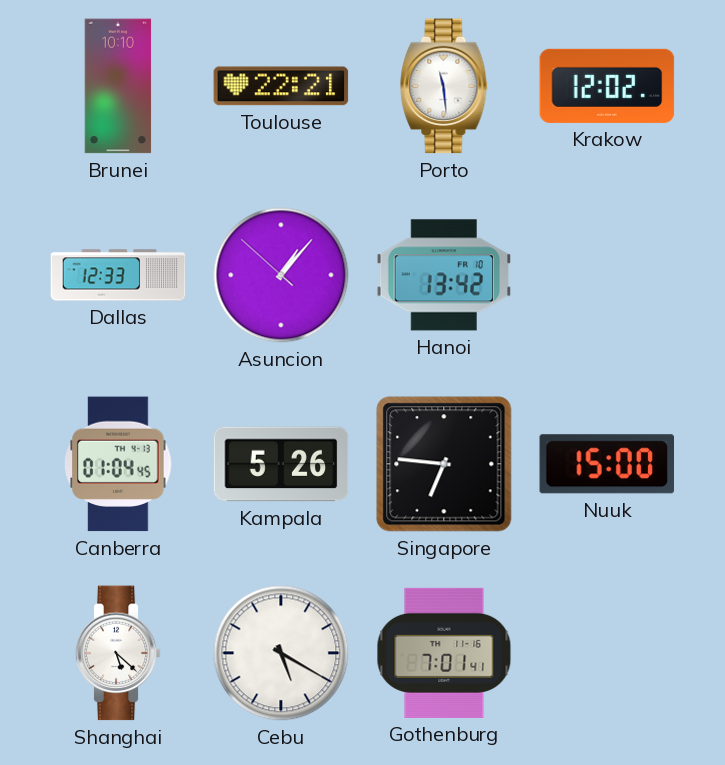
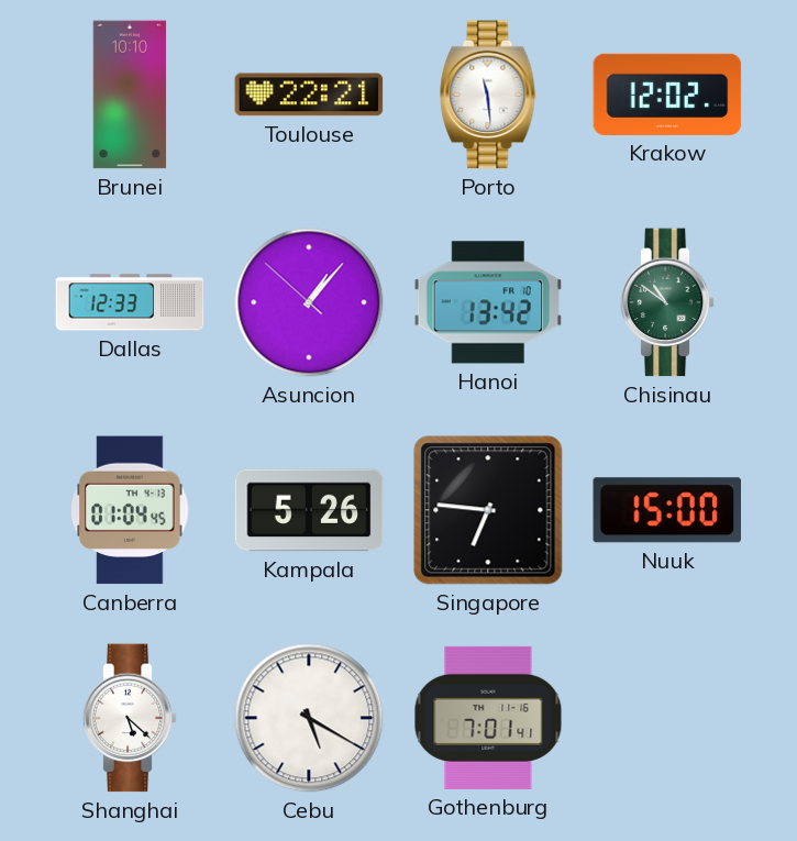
Chisinau: none -> 10:51
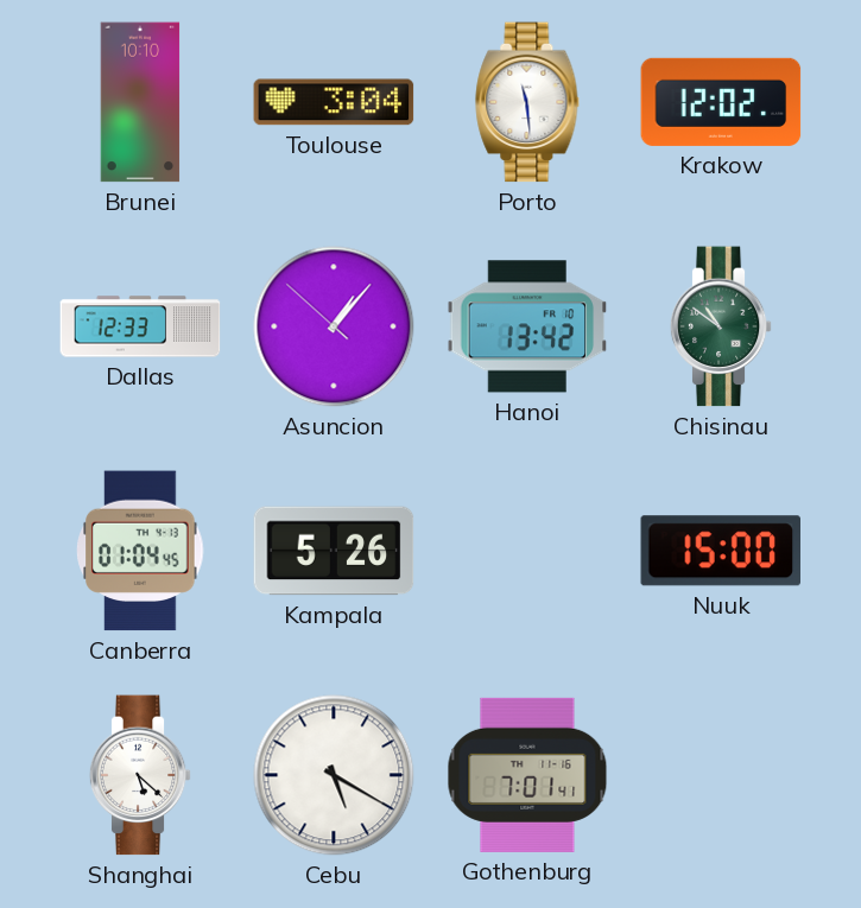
Toulouse: 22:21 -> 3:04
Singapore: 6:46 -> none
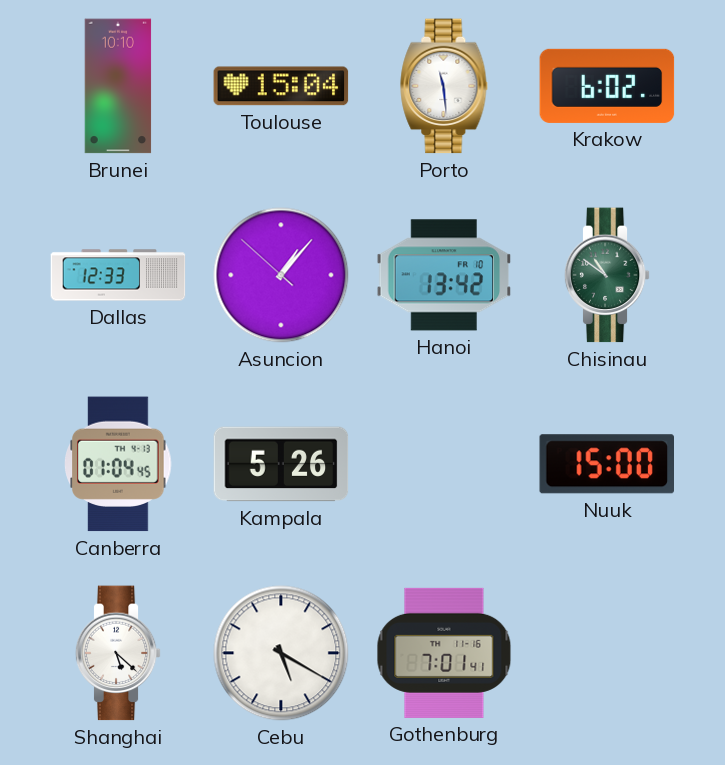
Toulouse: 3:04 -> 15:04
Krakow: 12:02 -> 6:02
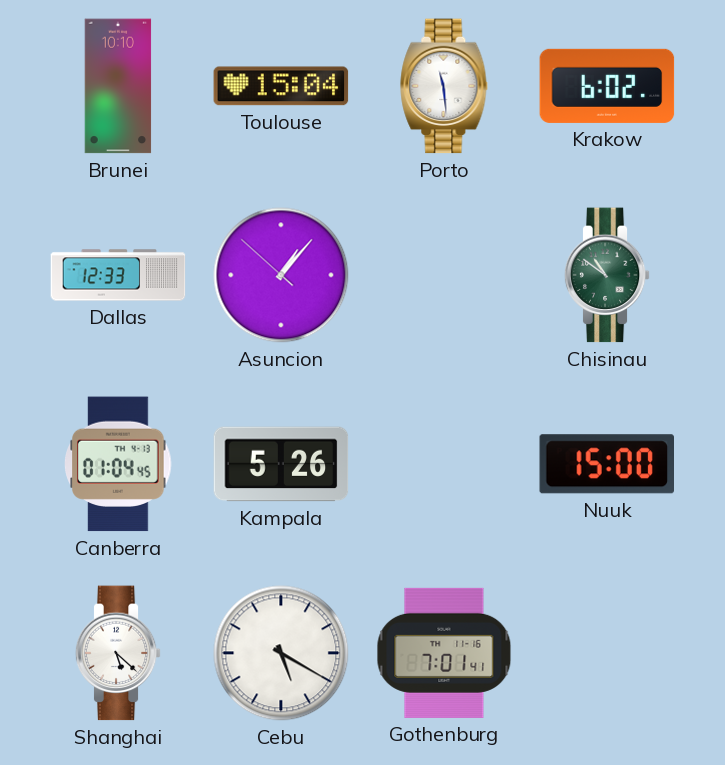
Hanoi: 13:42 -> none
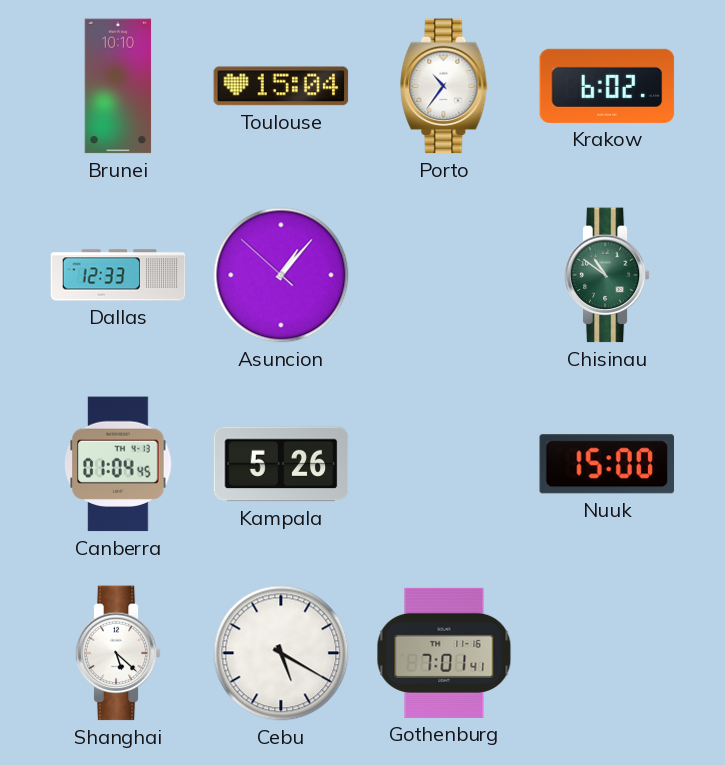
Porto: 11:29 -> 10:36
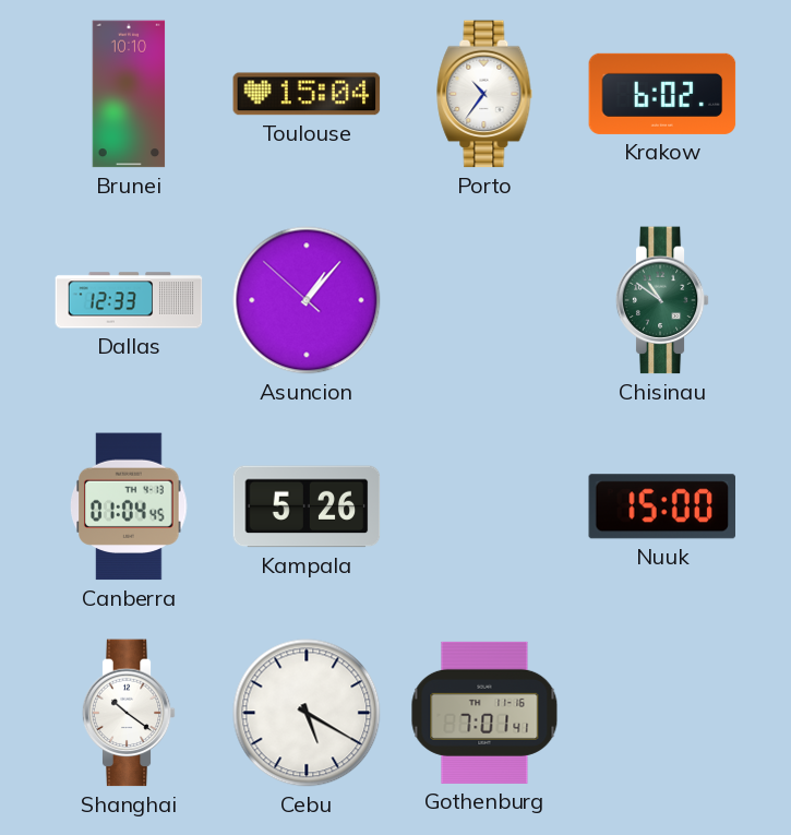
Shanghai: 5:22 -> 10:21
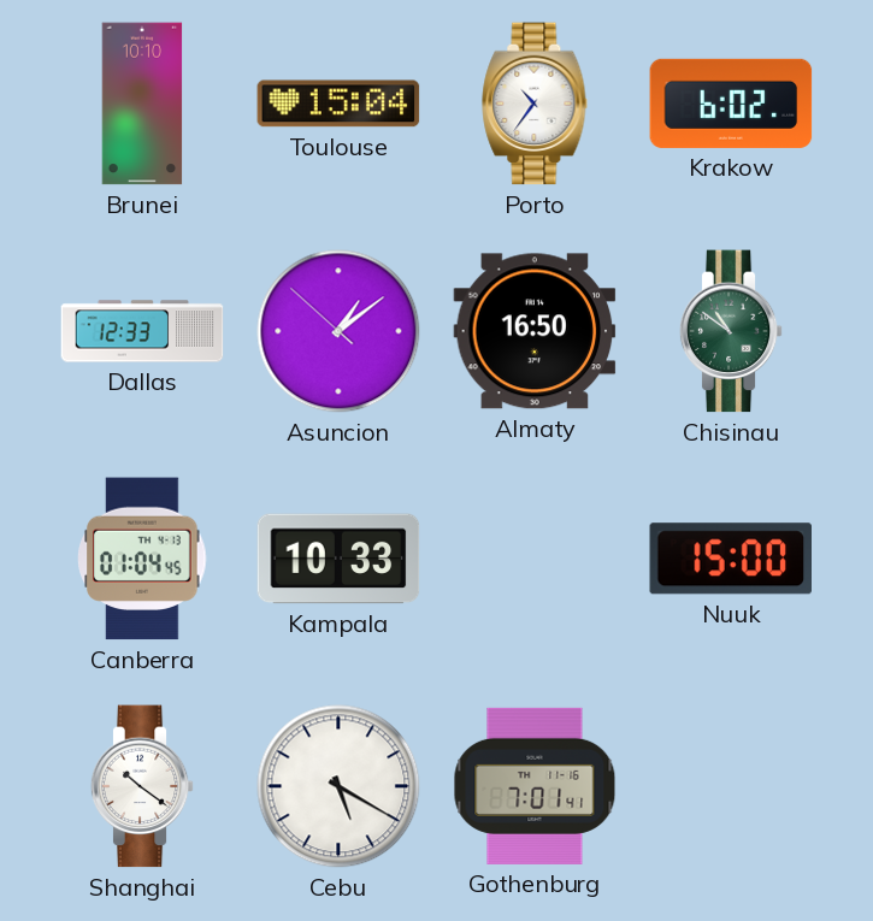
Asuncion: 1:06 -> 1:08
Almaty: none -> 16:50
Kampala: 5:26 -> 10:33
